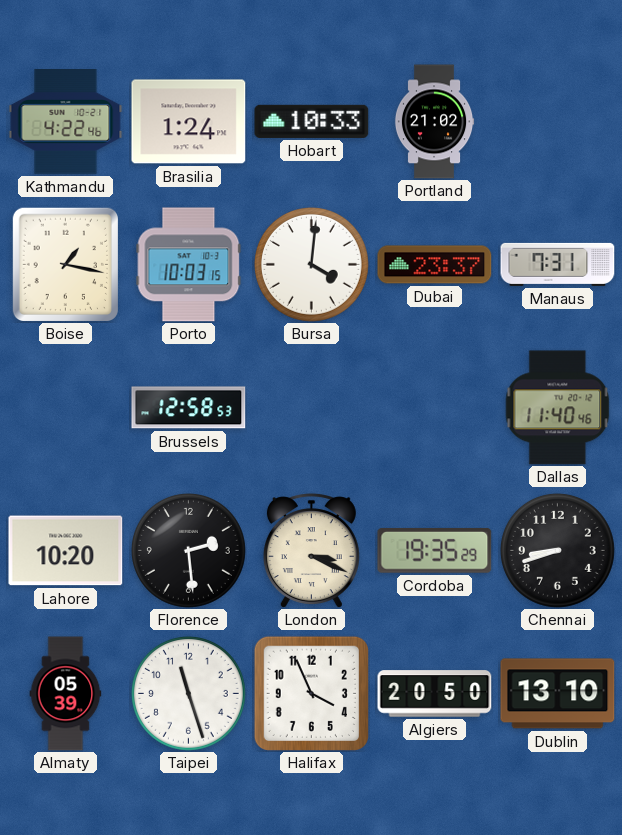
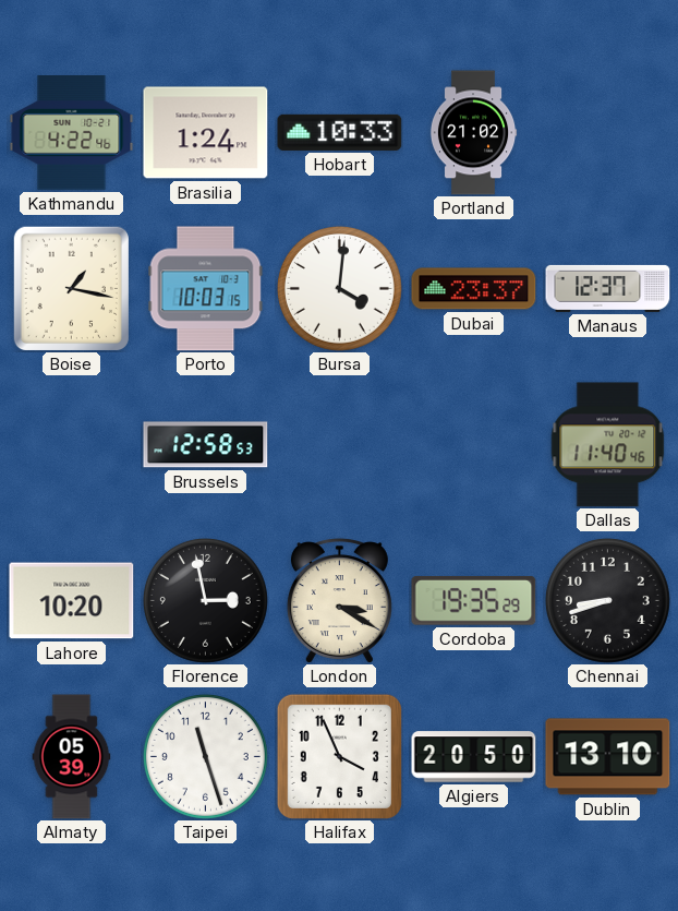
Manaus: 7:31 -> 12:37
Florence: 2:29 -> 2:58
London: 3:19 -> 3:20
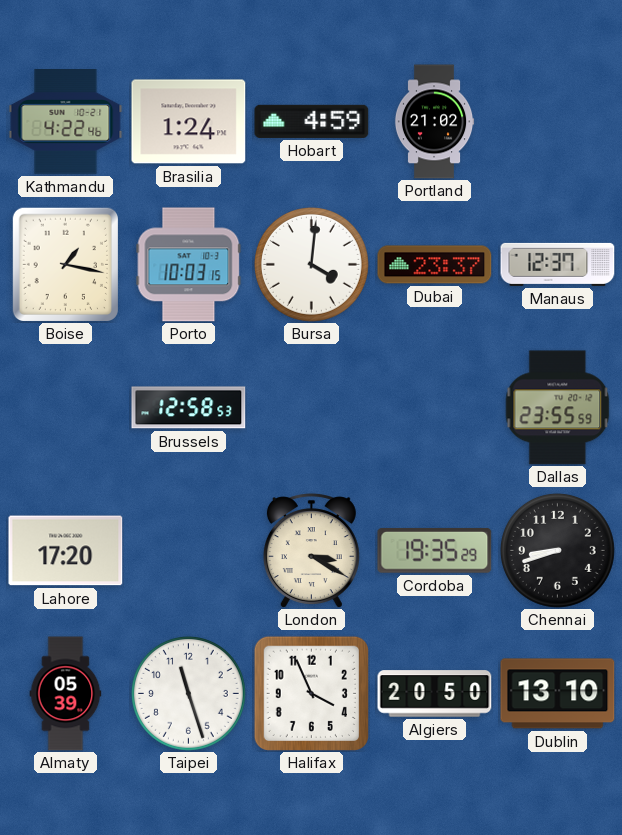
Hobart: 10:33 -> 4:59
Dallas: 11:40 -> 23:55
Lahore: 10:20 -> 17:20
Florence: 2:58 -> none
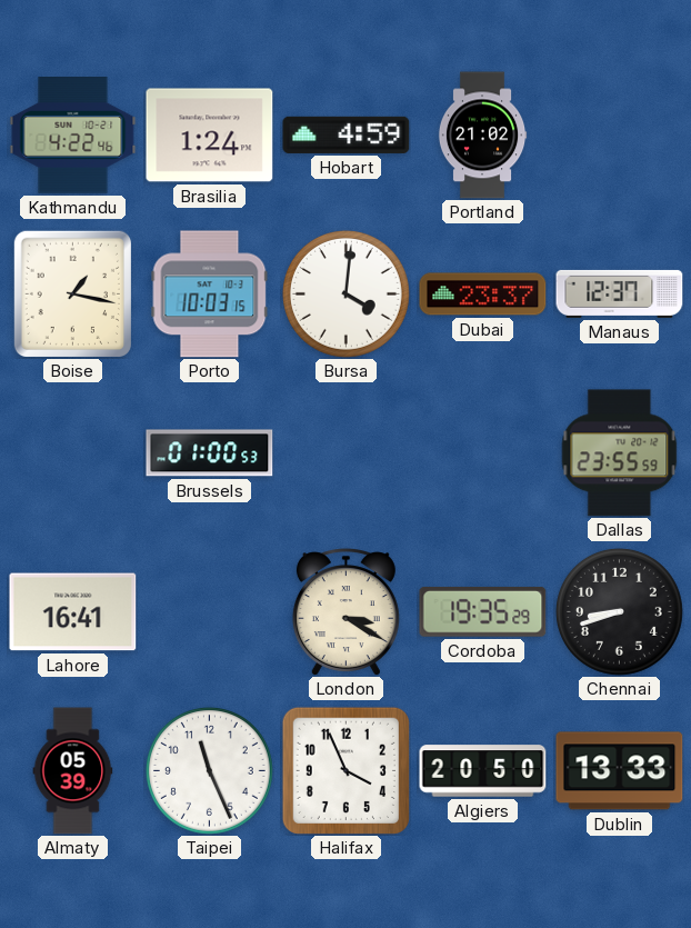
Brussels: 12:58 -> 01:00
Lahore: 17:20 -> 16:41
Taipei: 11:27 -> 11:26
Dublin: 13:10 -> 13:33
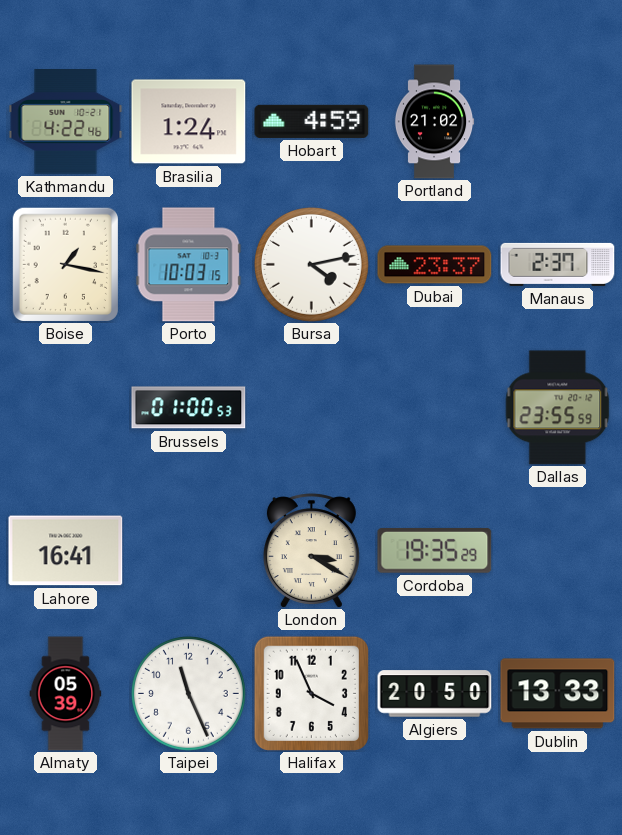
Bursa: 4:01 -> 4:13
Manaus: 12:37 -> 2:37
Chennai: 8:42 -> none
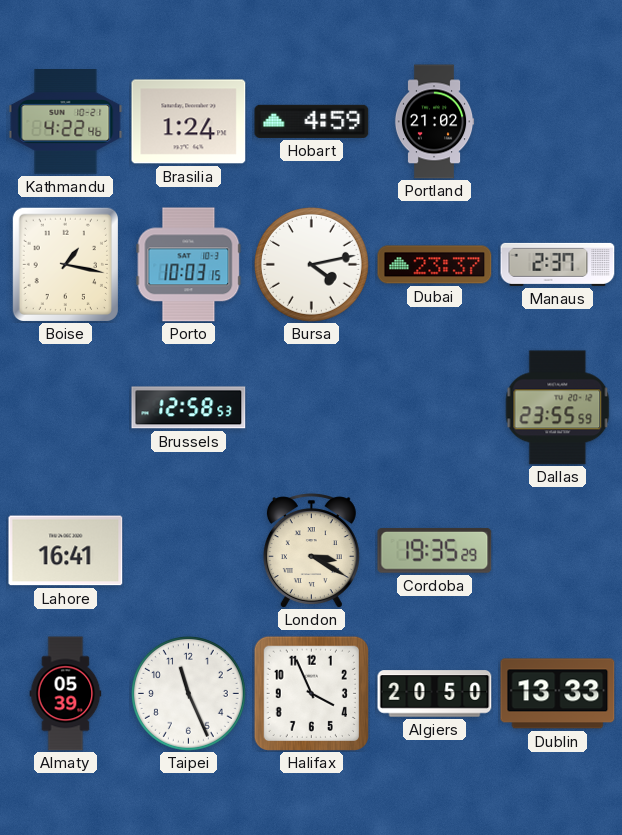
Brussels: 01:00 -> 12:58
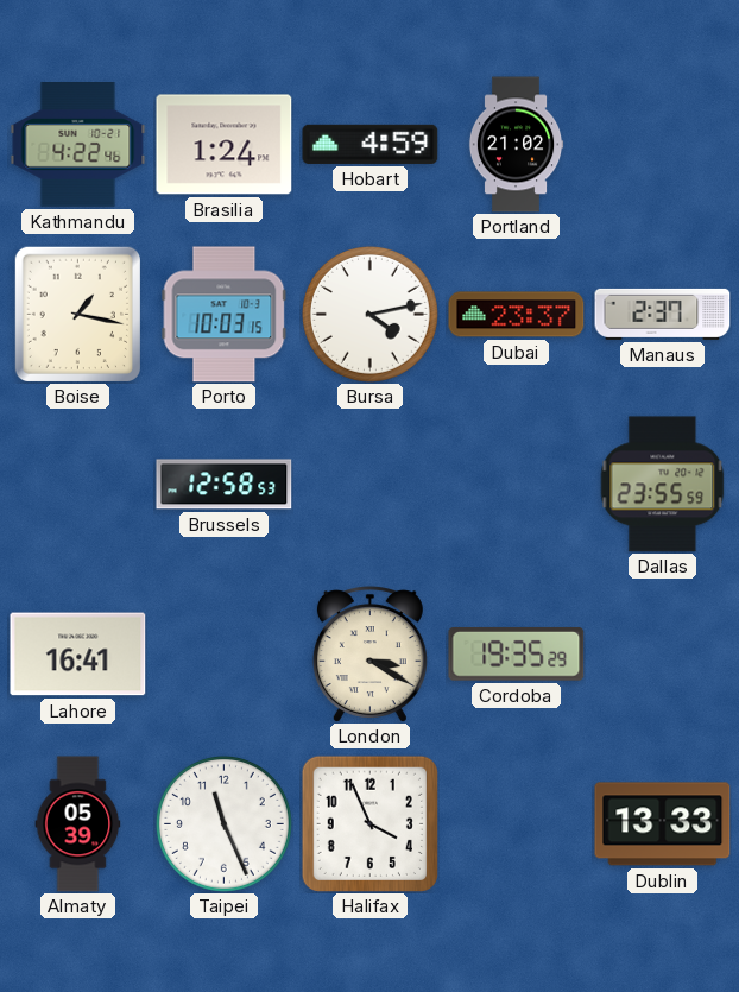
Algiers: 20:50 -> none
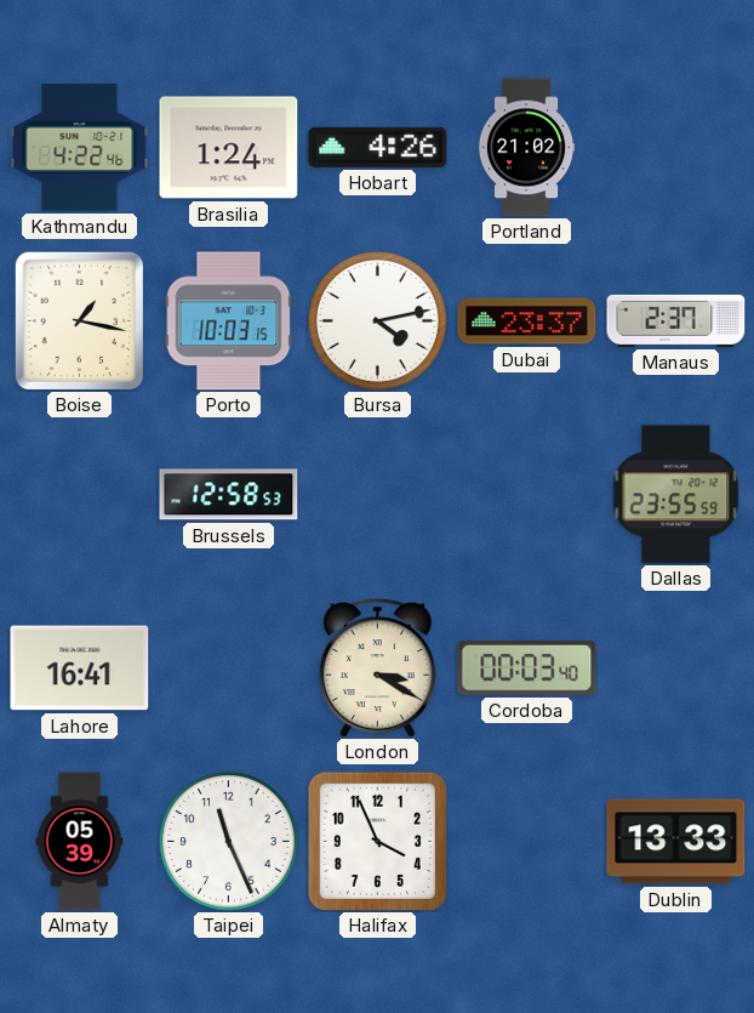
Hobart: 4:59 -> 4:26
Cordoba: 19:35 -> 00:03
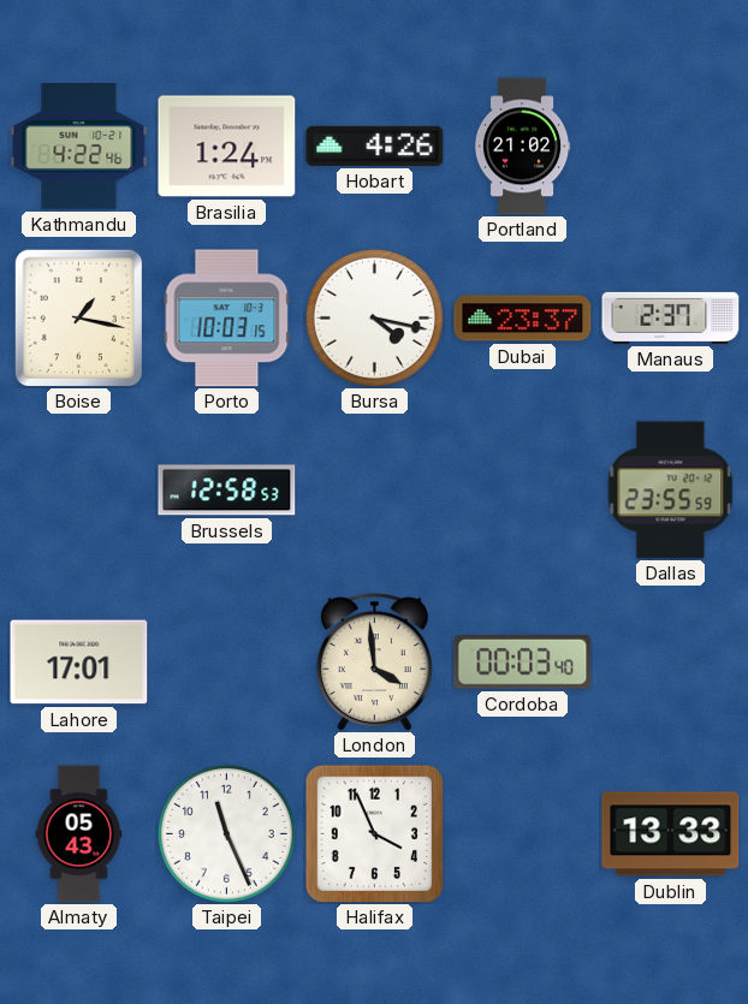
Bursa: 4:13 -> 4:17
Lahore: 16:41 -> 17:01
London: 3:20 -> 3:59
Almaty: 05:39 -> 05:43
